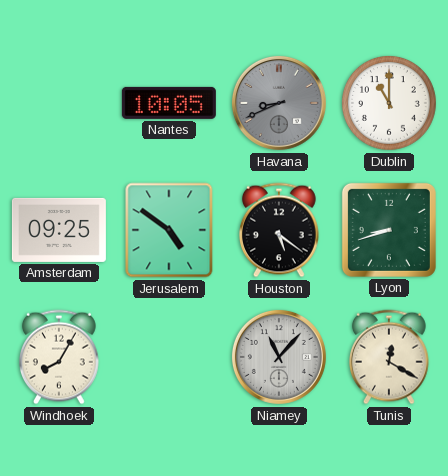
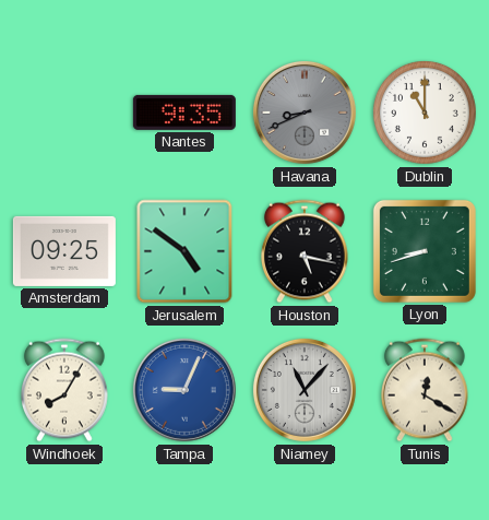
Nantes: 10:05 -> 9:35
Houston: 5:21 -> 5:17
Tampa: none -> 9:04
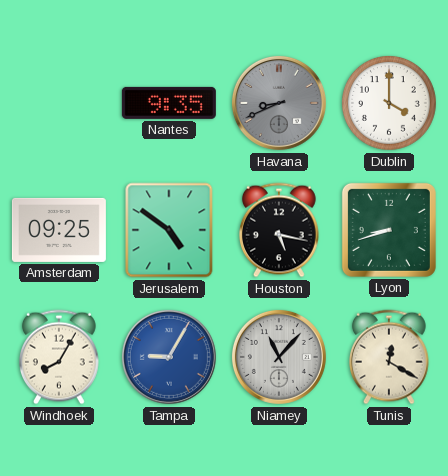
Dublin: 11:00 -> 4:00
Tampa: 9:04 -> 9:05
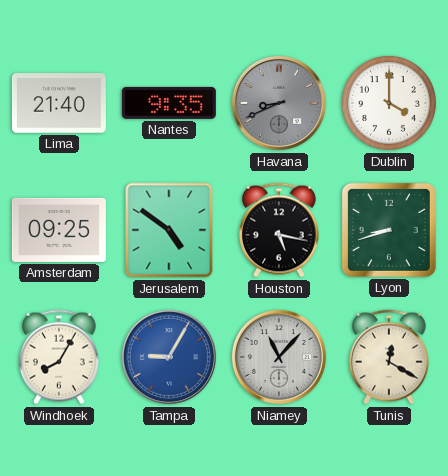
Lima: none -> 21:40
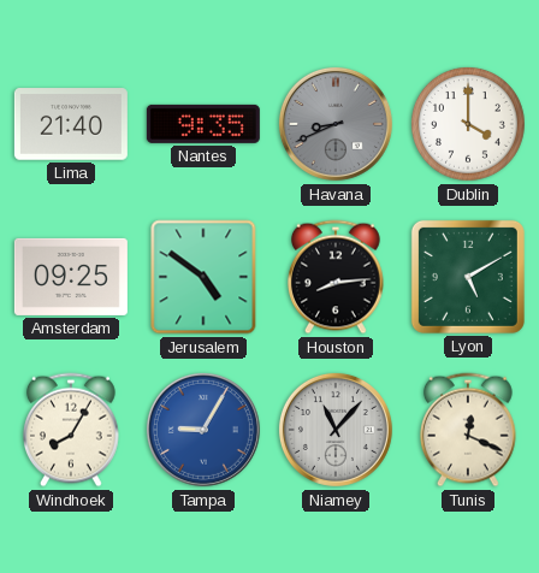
Houston: 5:17 -> 8:14
Lyon: 8:42 -> 5:10
Tunis: 12:20 -> 12:19
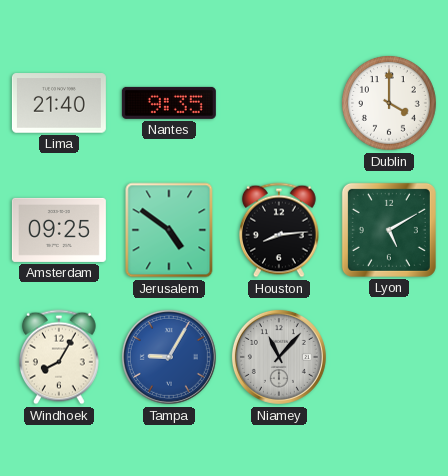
Havana: 8:41 -> none
Tunis: 12:19 -> none
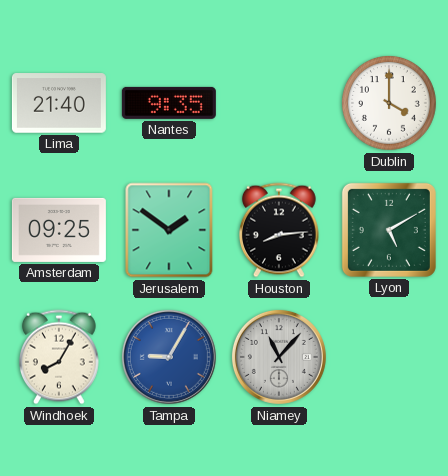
Jerusalem: 4:51 -> 1:51
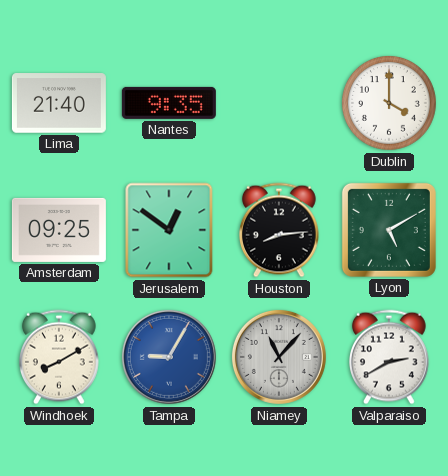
Jerusalem: 1:51 -> 12:51
Windhoek: 8:05 -> 8:10
Valparaiso: none -> 2:40
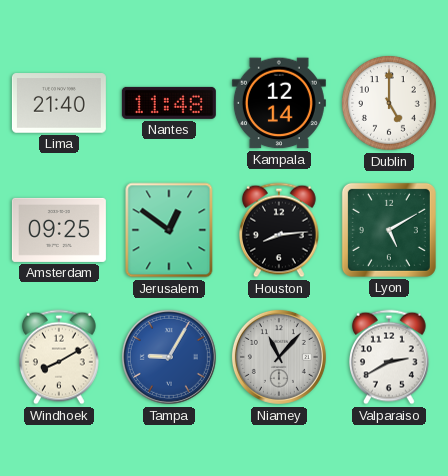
Nantes: 9:35 -> 11:48
Kampala: none -> 12:14
Dublin: 4:00 -> 5:00
